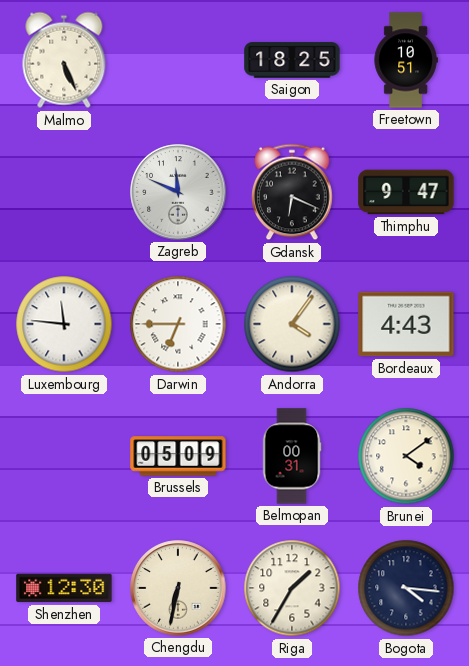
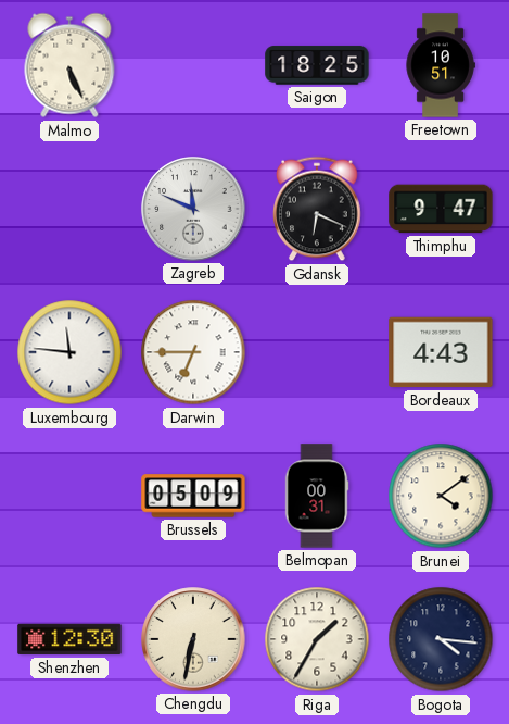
Andorra: 4:06 -> none
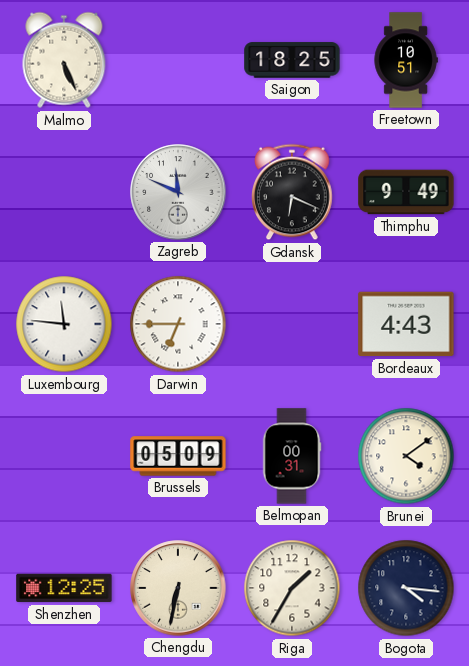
Thimphu: 9:47 -> 9:49
Shenzhen: 12:30 -> 12:25
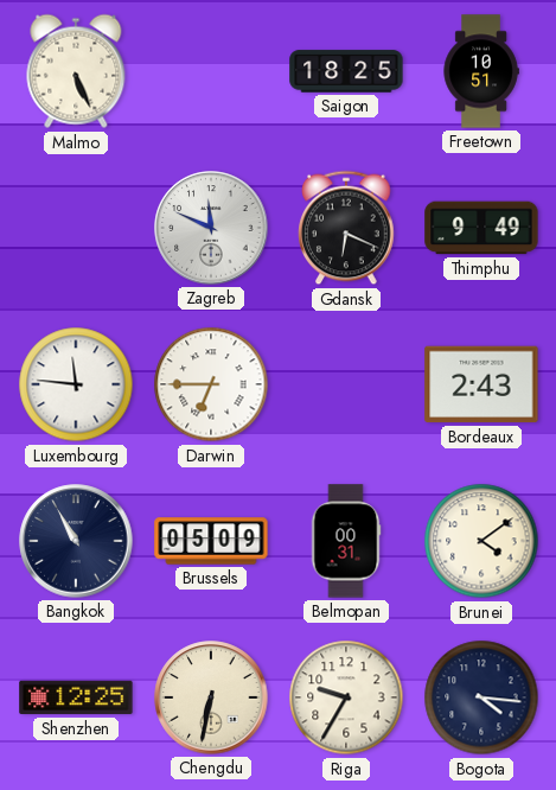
Bordeaux: 4:43 -> 2:43
Bangkok: none -> 10:55
Riga: 1:35 -> 9:35
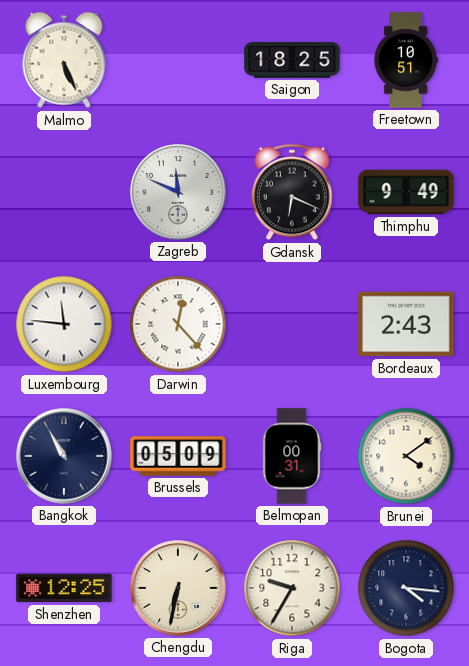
Darwin: 6:45 -> 12:23
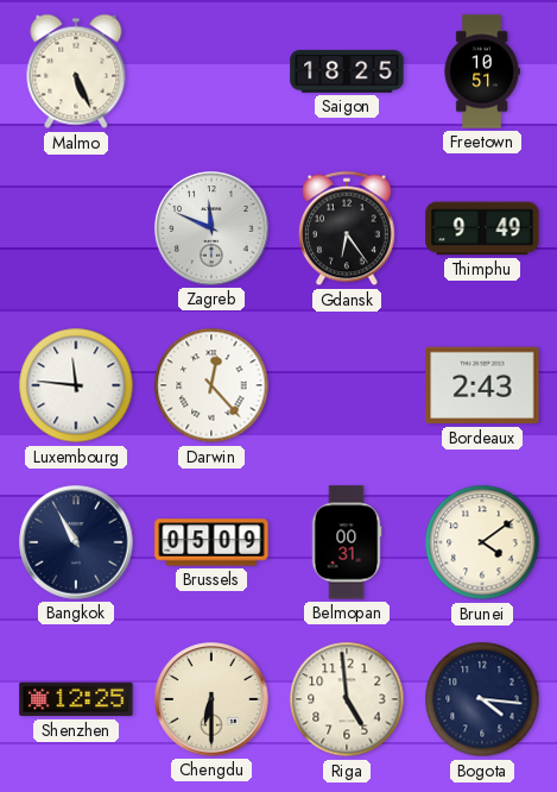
Gdansk: 6:19 -> 6:24
Chengdu: 6:32 -> 6:30
Riga: 9:35 -> 4:59
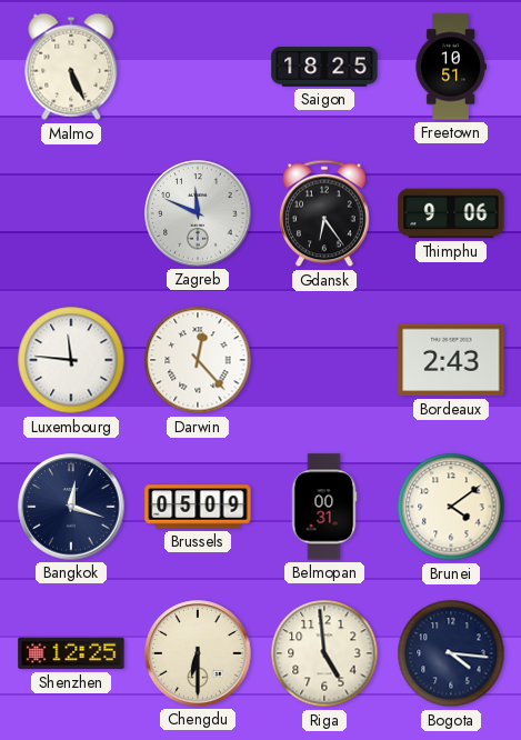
Thimphu: 9:49 -> 9:06
Bangkok: 10:55 -> 12:18
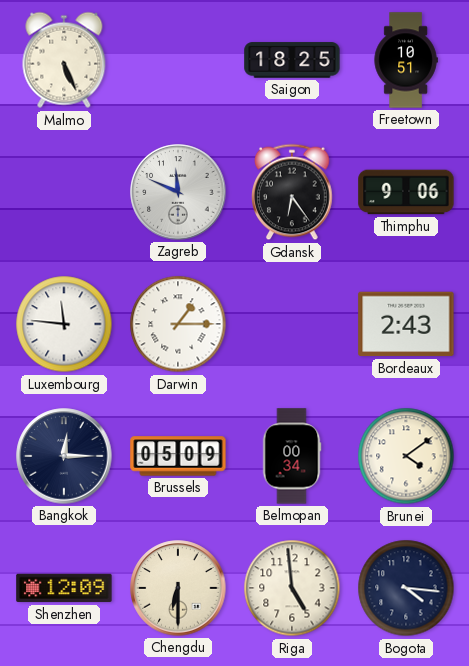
Darwin: 12:23 -> 1:15
Bangkok: 12:18 -> 12:15
Belmopan: 00:31 -> 00:34
Shenzhen: 12:25 -> 12:09
